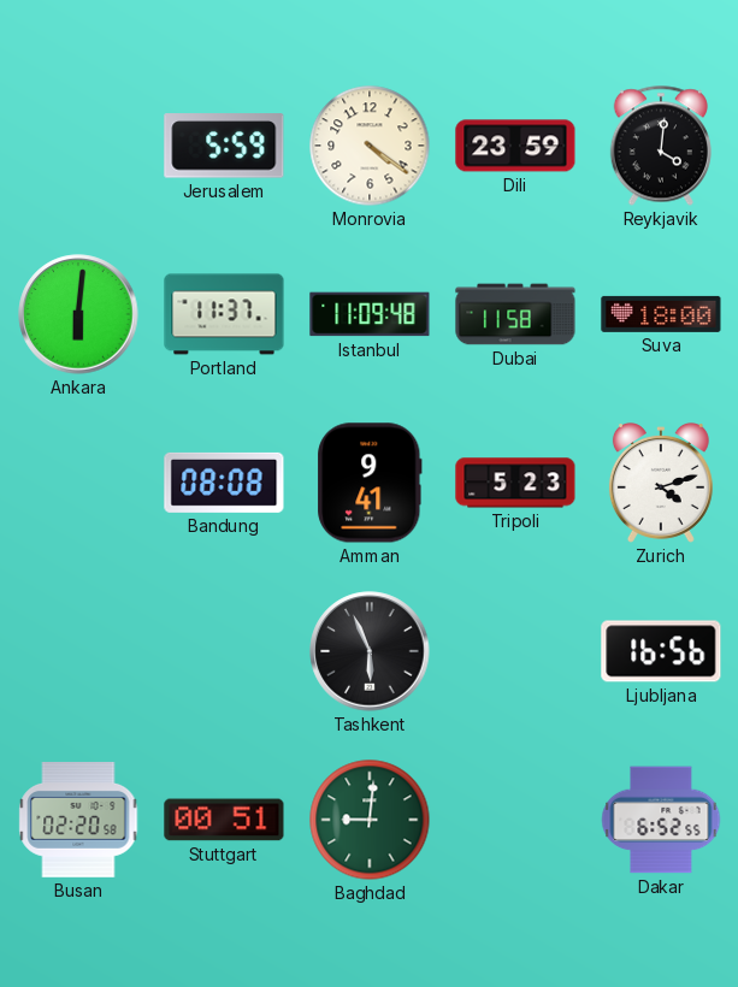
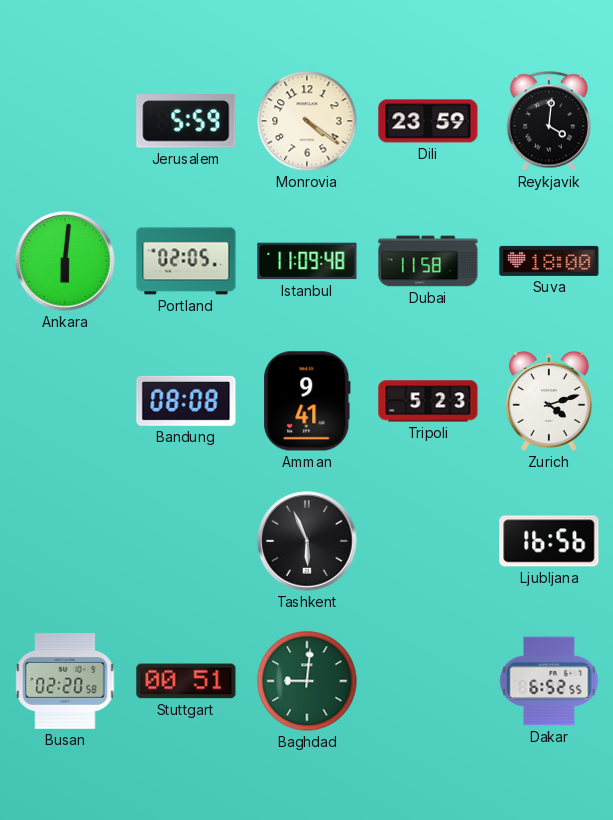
Portland: 11:37 -> 02:05
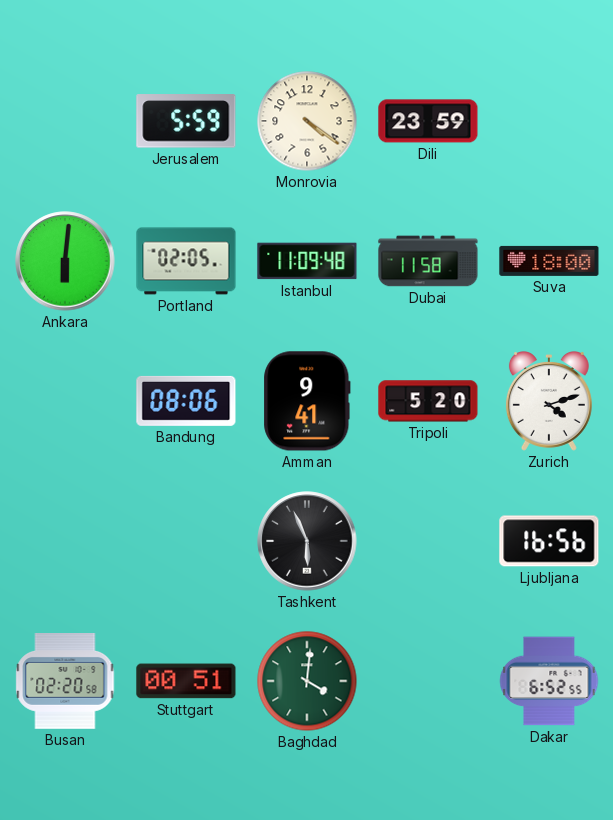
Reykjavik: 4:01 -> none
Bandung: 08:08 -> 08:06
Tripoli: 5:23 -> 5:20
Baghdad: 9:01 -> 4:01
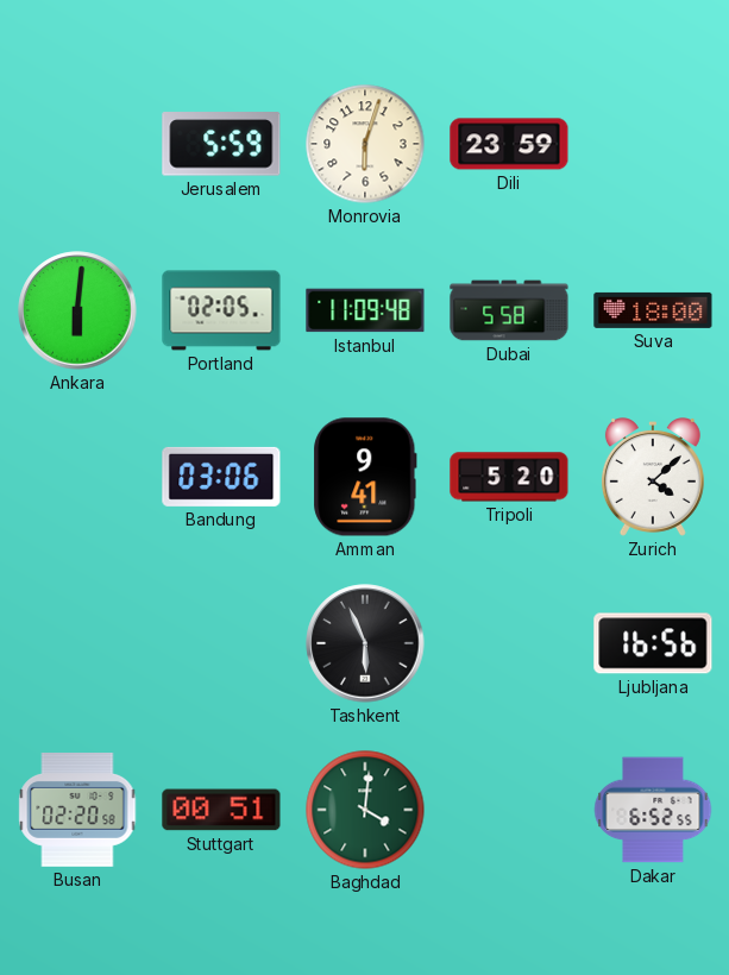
Monrovia: 4:21 -> 6:03
Dubai: 11:58 -> 5:58
Bandung: 08:06 -> 03:06
Zurich: 4:12 -> 4:08
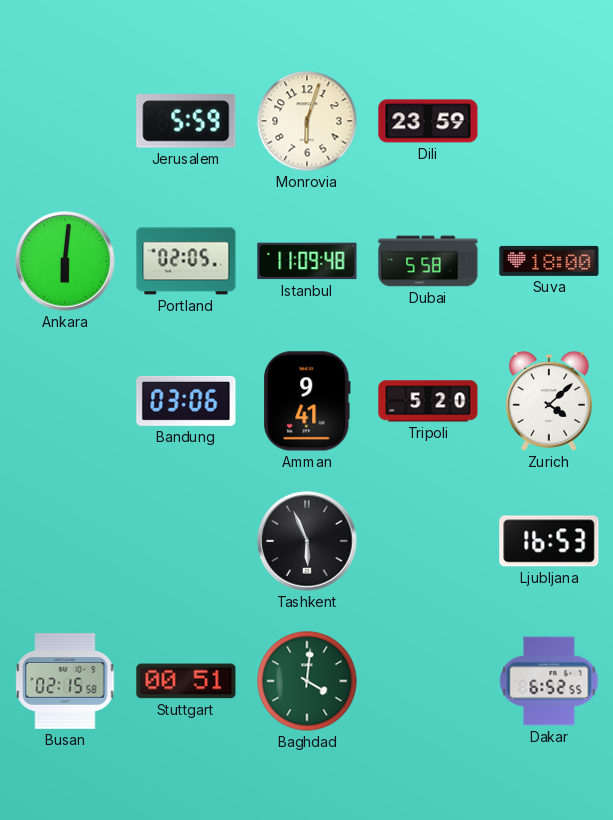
Ljubljana: 16:56 -> 16:53
Busan: 02:20 -> 02:15
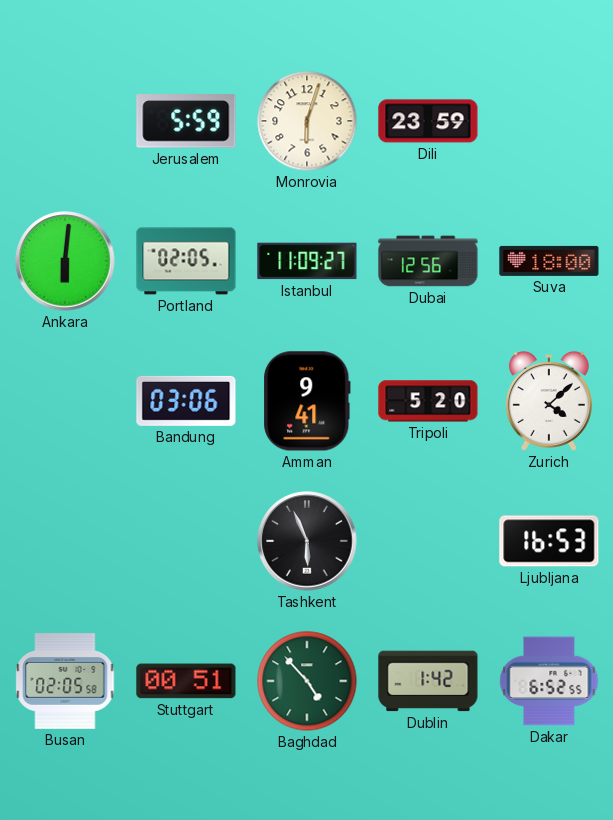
Istanbul: 11:09:48 -> 11:09:27
Dubai: 5:58 -> 12:56
Busan: 02:15 -> 02:05
Baghdad: 4:01 -> 4:53
Dublin: none -> 1:42
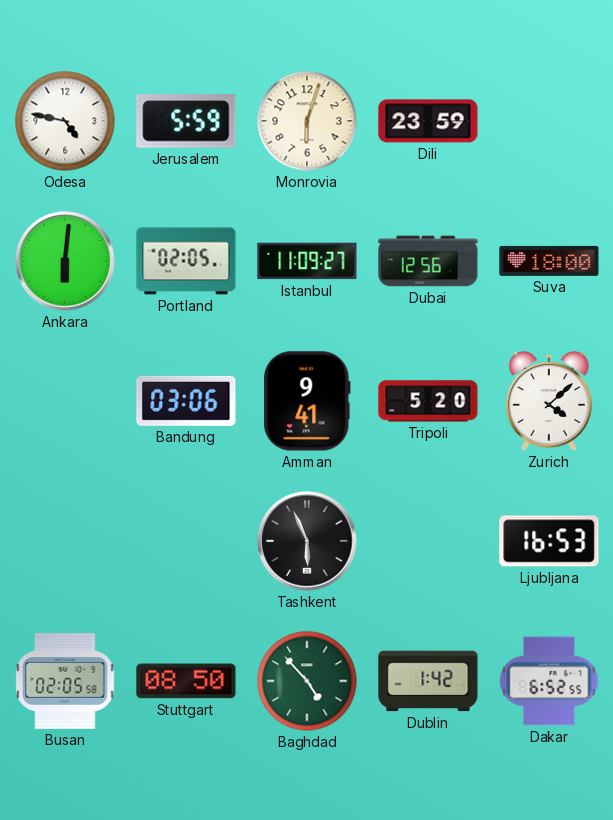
Odesa: none -> 4:47
Stuttgart: 00:51 -> 08:50
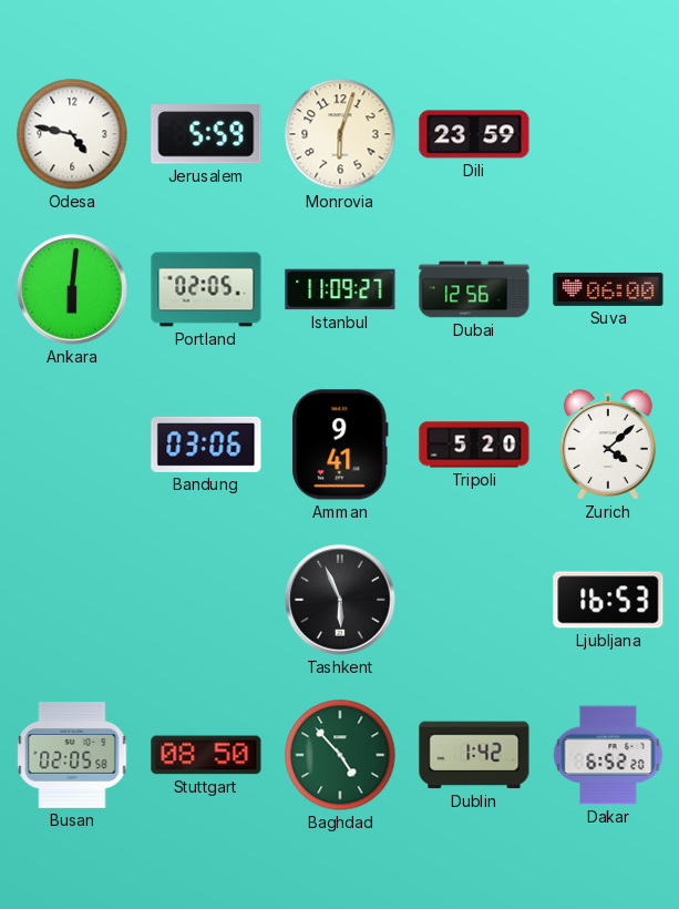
Suva: 18:00 -> 06:00
Dakar: 6:52:55 -> 6:52:20
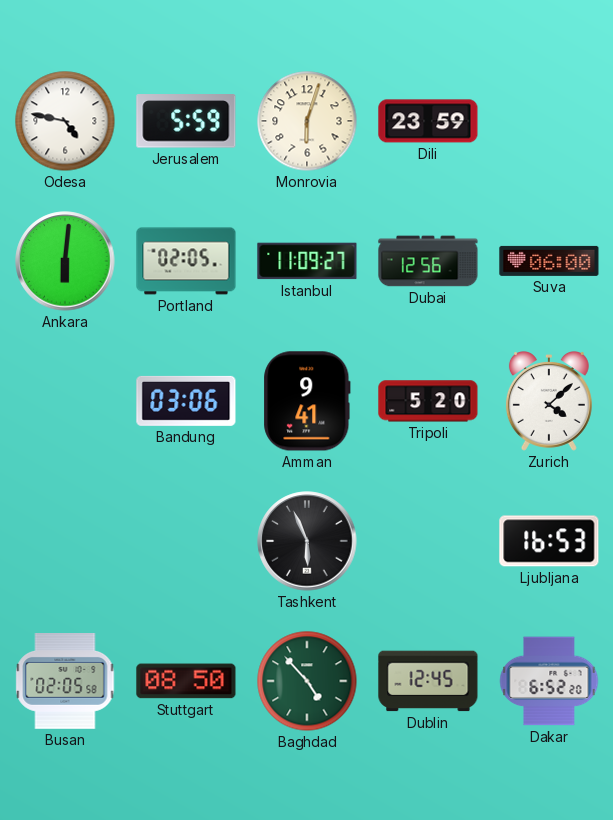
Dublin: 1:42 -> 12:45
